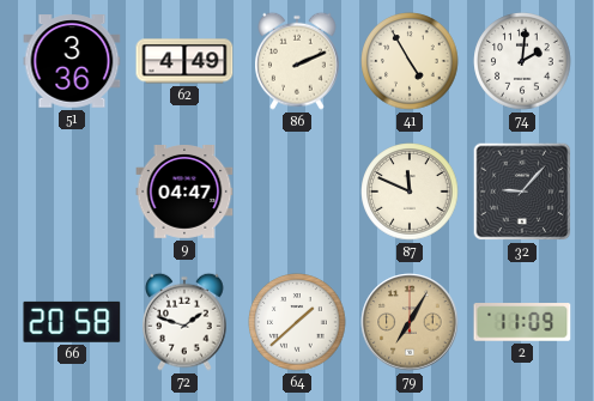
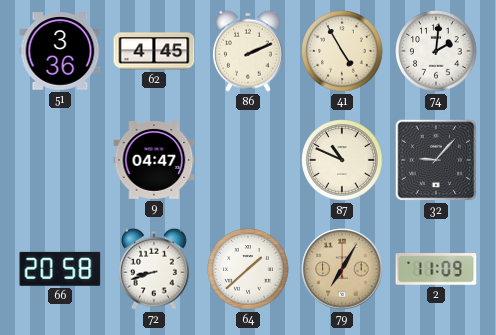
62: 4:49 -> 4:45
87: 11:49 -> 10:49
72: 1:48 -> 8:42
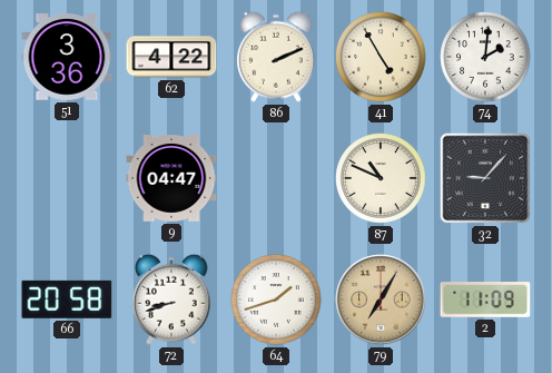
62: 4:45 -> 4:22
64: 1:38 -> 1:42
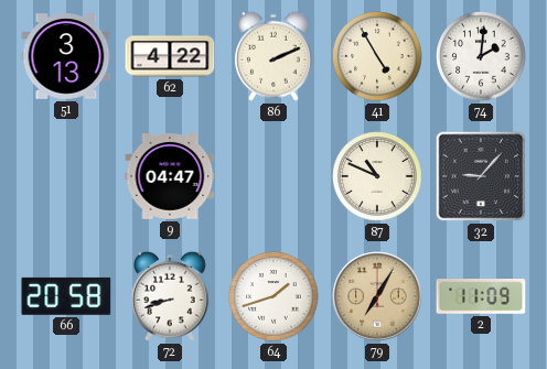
51: 3:36 -> 3:13
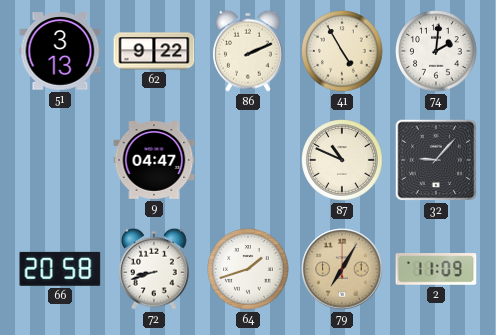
62: 4:22 -> 9:22
